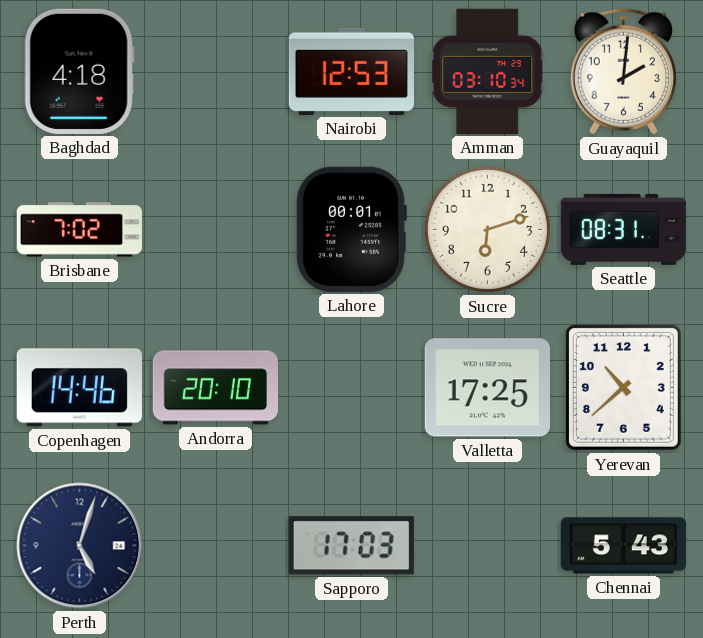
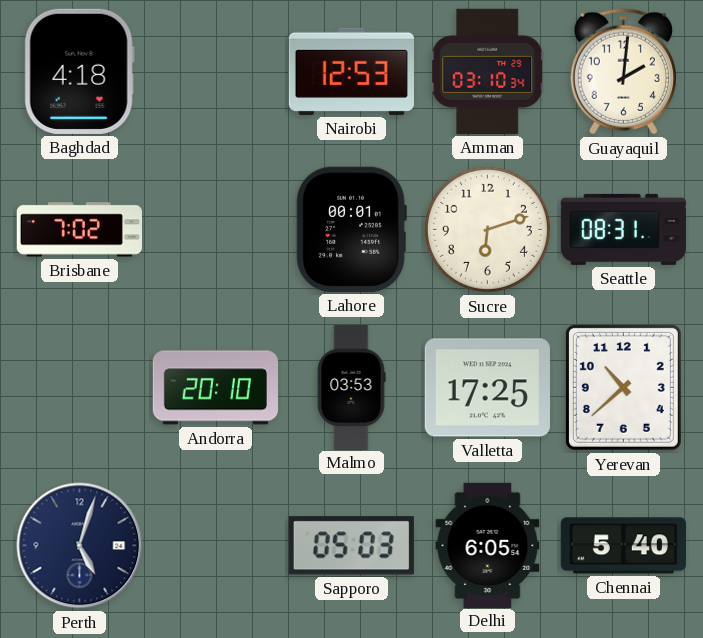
Copenhagen: 14:46 -> none
Malmo: none -> 03:53
Sapporo: 17:03 -> 05:03
Delhi: none -> 6:05
Chennai: 5:43 -> 5:40
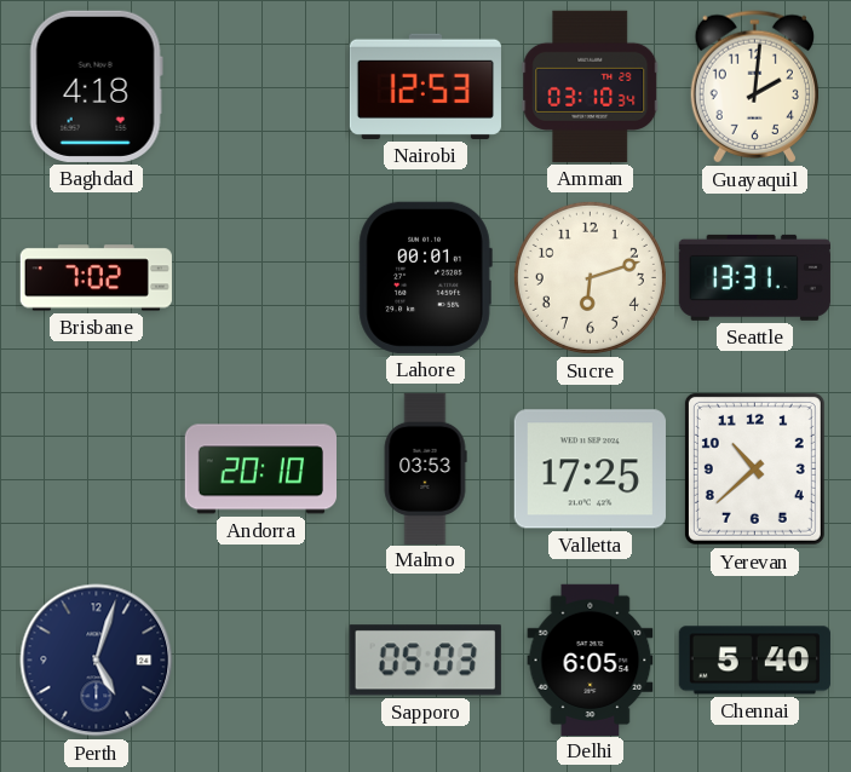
Seattle: 08:31 -> 13:31
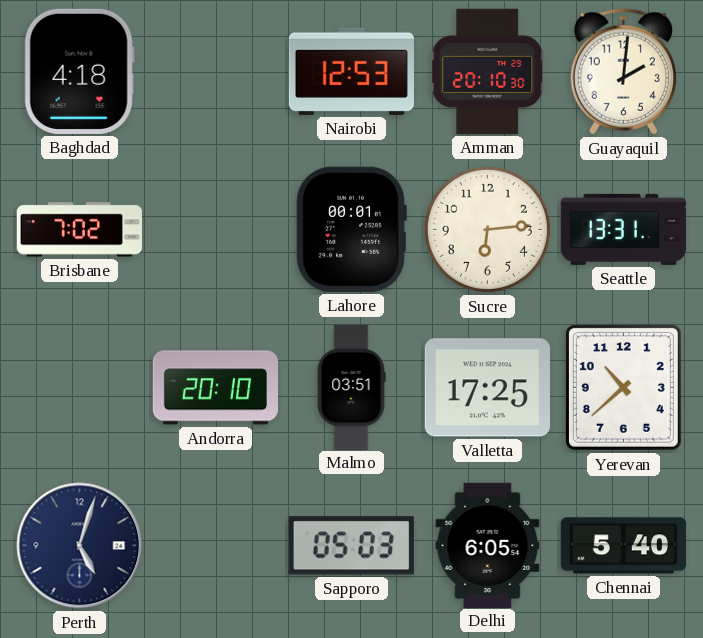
Amman: 03:10 -> 20:10
Sucre: 6:12 -> 6:14
Malmo: 03:53 -> 03:51
